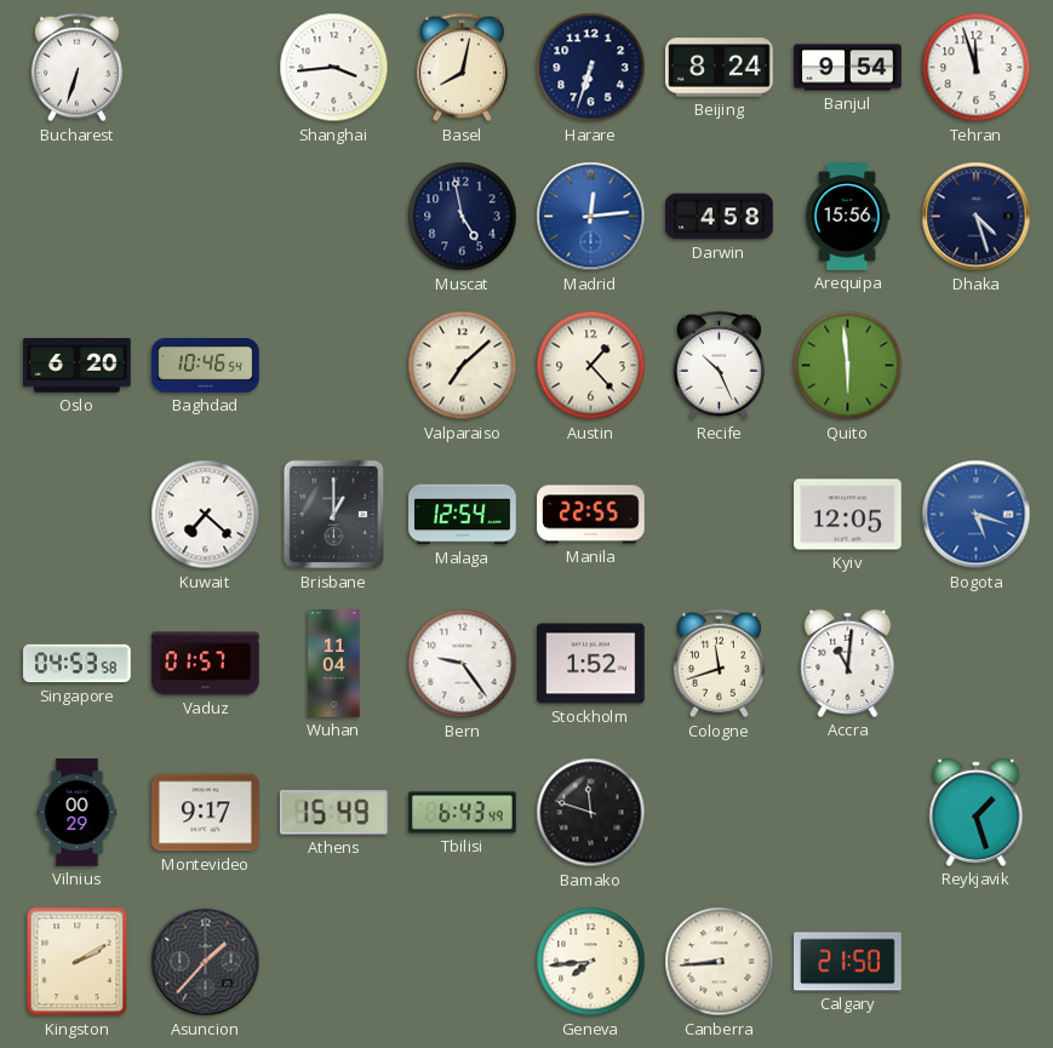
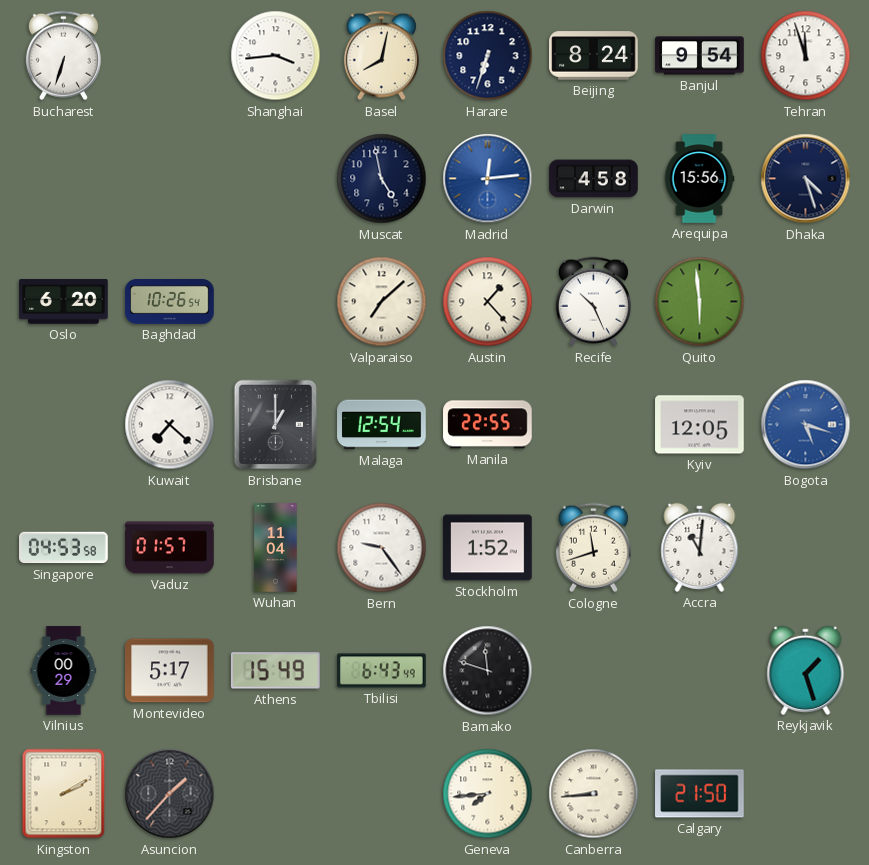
Baghdad: 10:46 -> 10:26
Montevideo: 9:17 -> 5:17
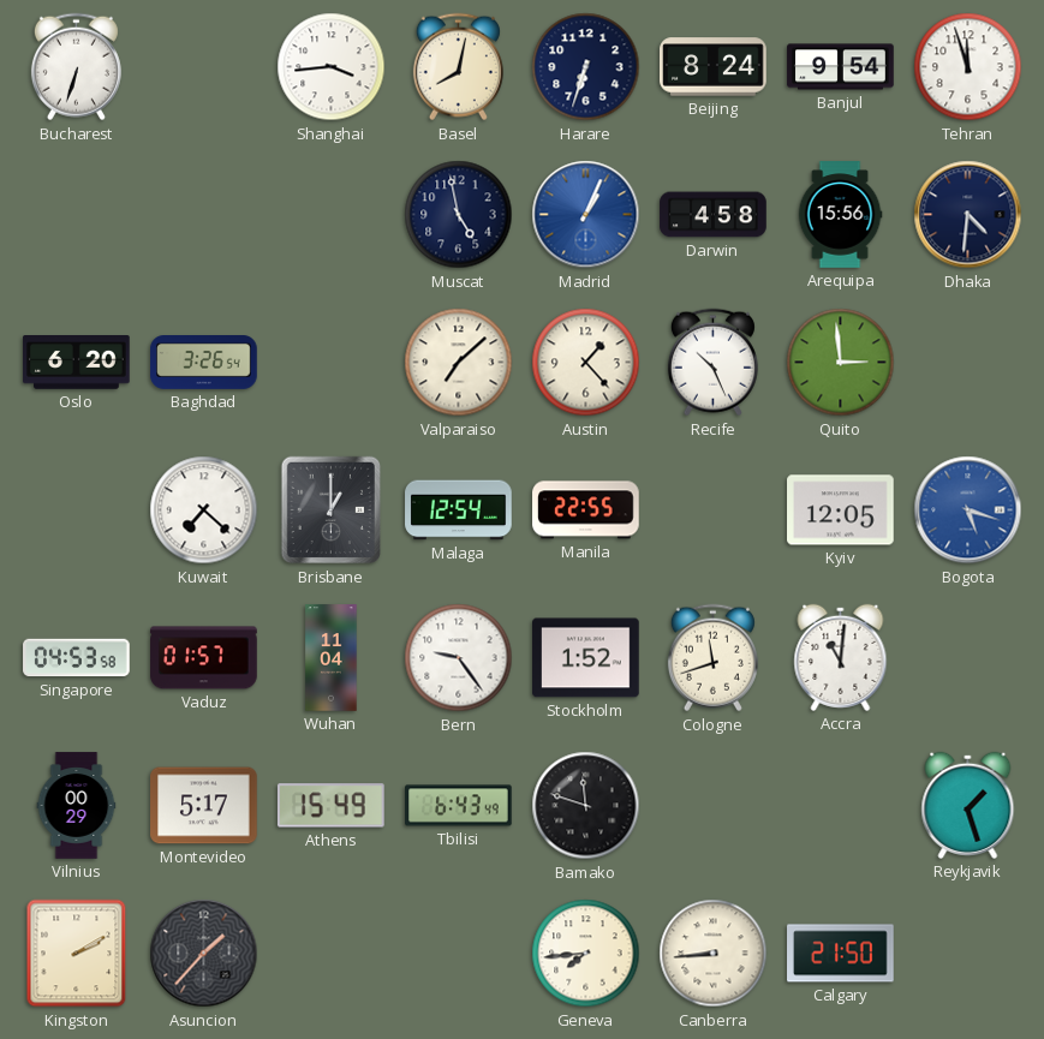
Madrid: 12:14 -> 1:04
Dhaka: 4:27 -> 4:31
Baghdad: 10:26 -> 3:26
Quito: 5:59 -> 2:59
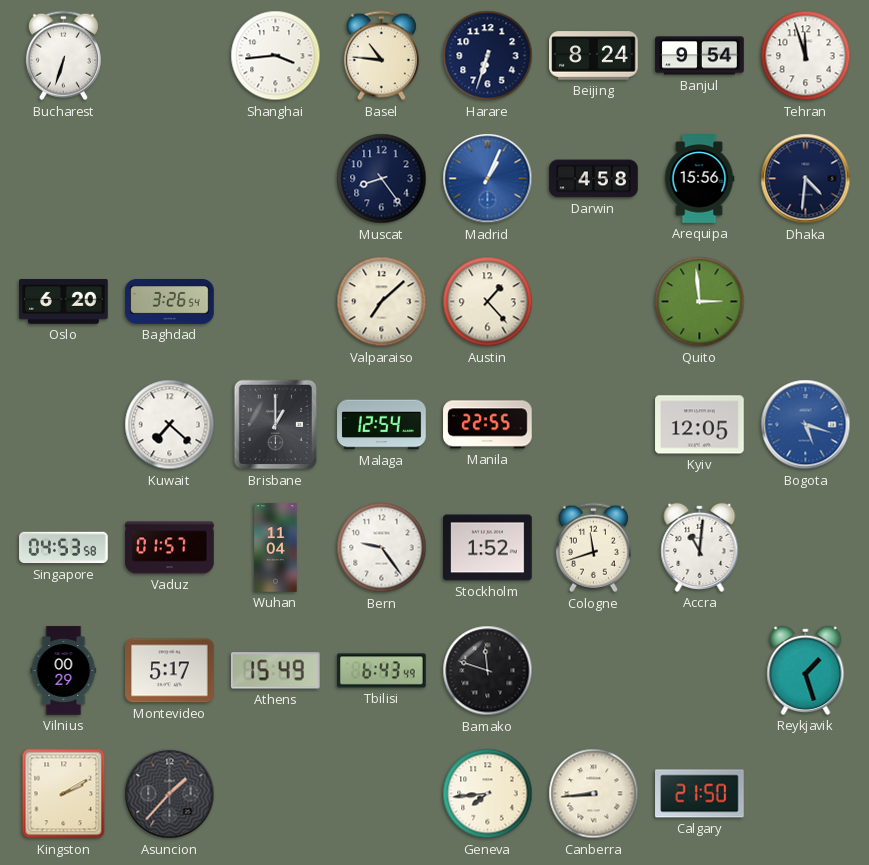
Basel: 8:02 -> 10:46
Muscat: 4:58 -> 8:24
Recife: 10:26 -> none
